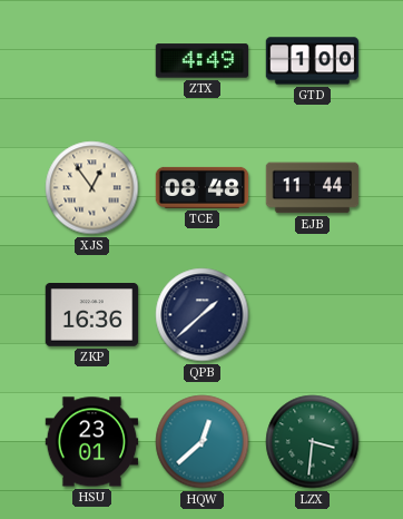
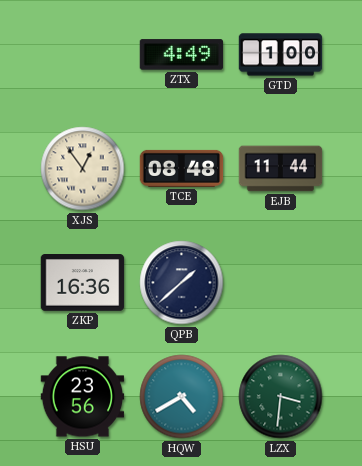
HSU: 23:01 -> 23:56
HQW: 12:38 -> 4:40
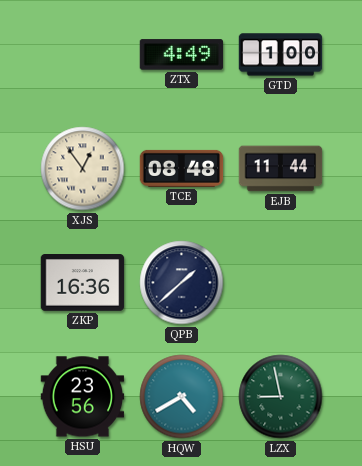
LZX: 3:31 -> 8:58
